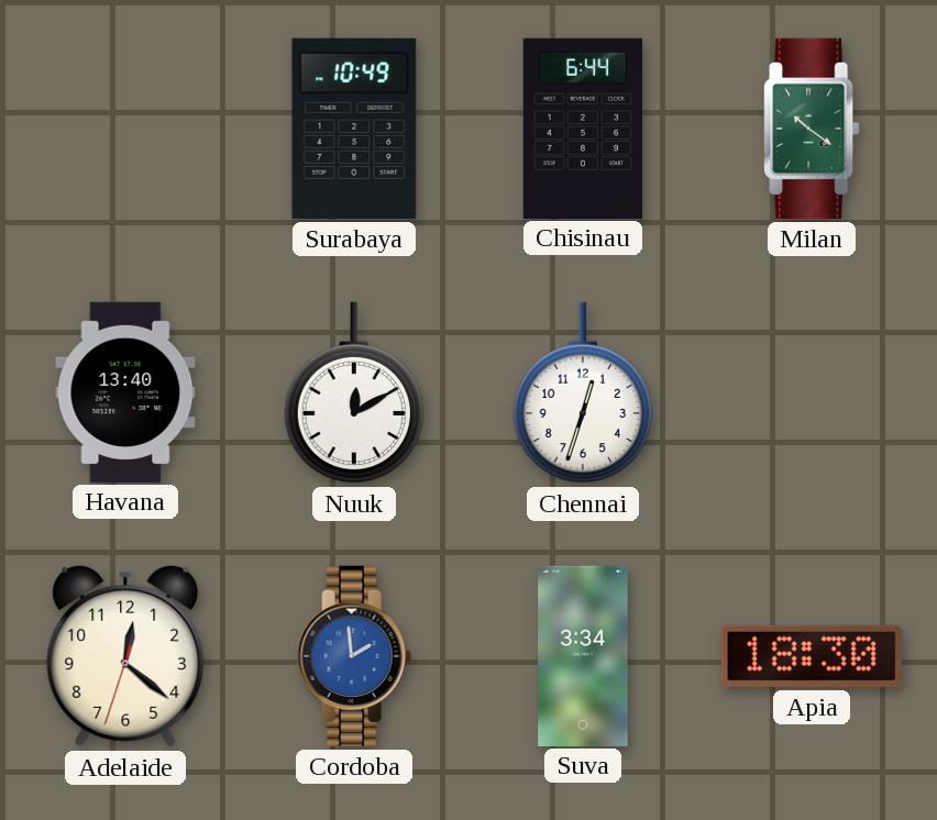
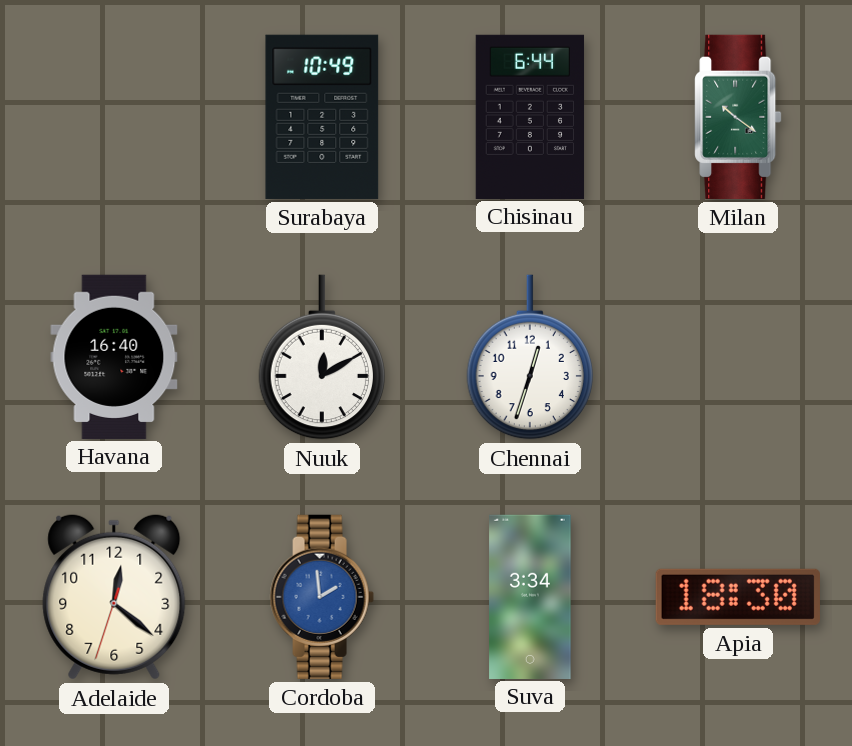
Havana: 13:40 -> 16:40
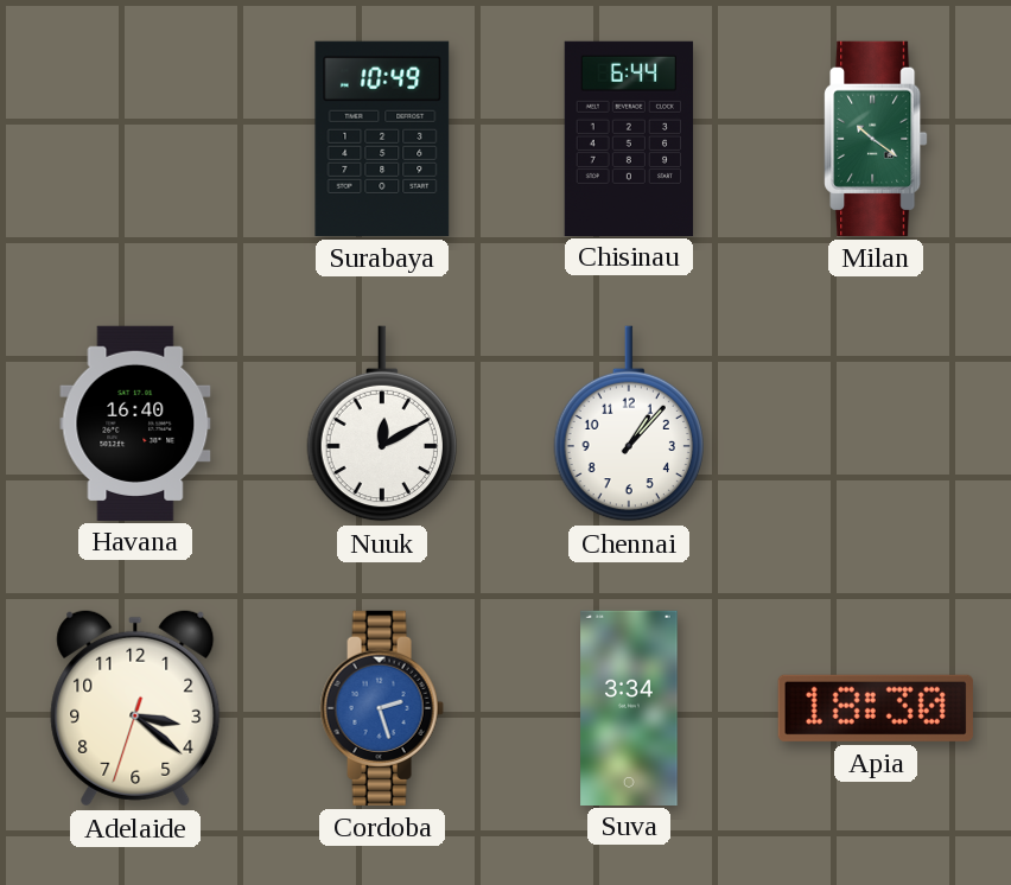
Chennai: 12:33 -> 1:07
Adelaide: 12:21 -> 3:21
Cordoba: 1:59 -> 2:27
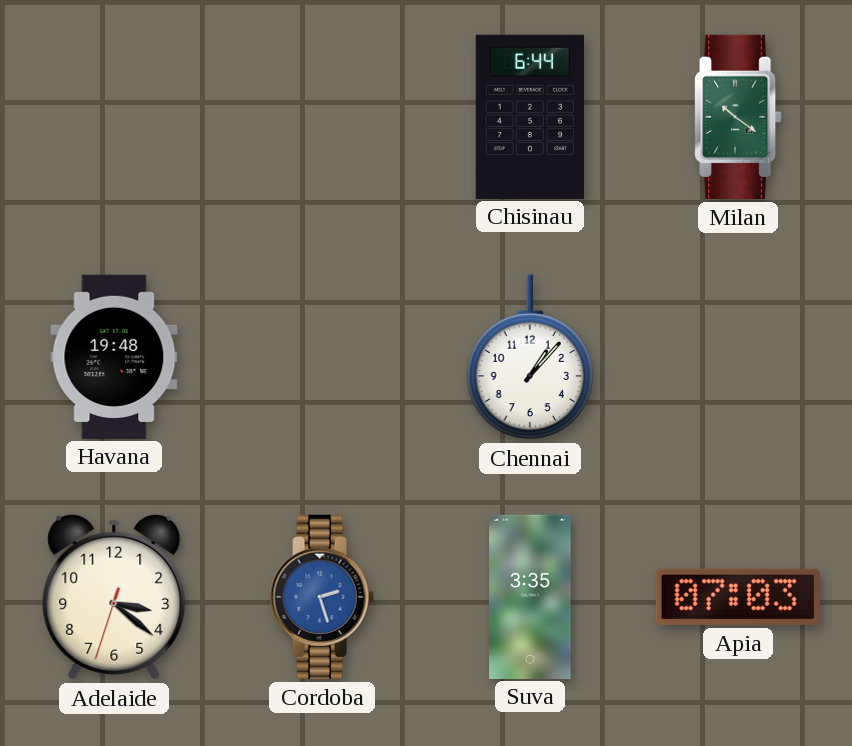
Surabaya: 10:49 -> none
Havana: 16:40 -> 19:48
Nuuk: 12:10 -> none
Suva: 3:34 -> 3:35
Apia: 18:30 -> 07:03
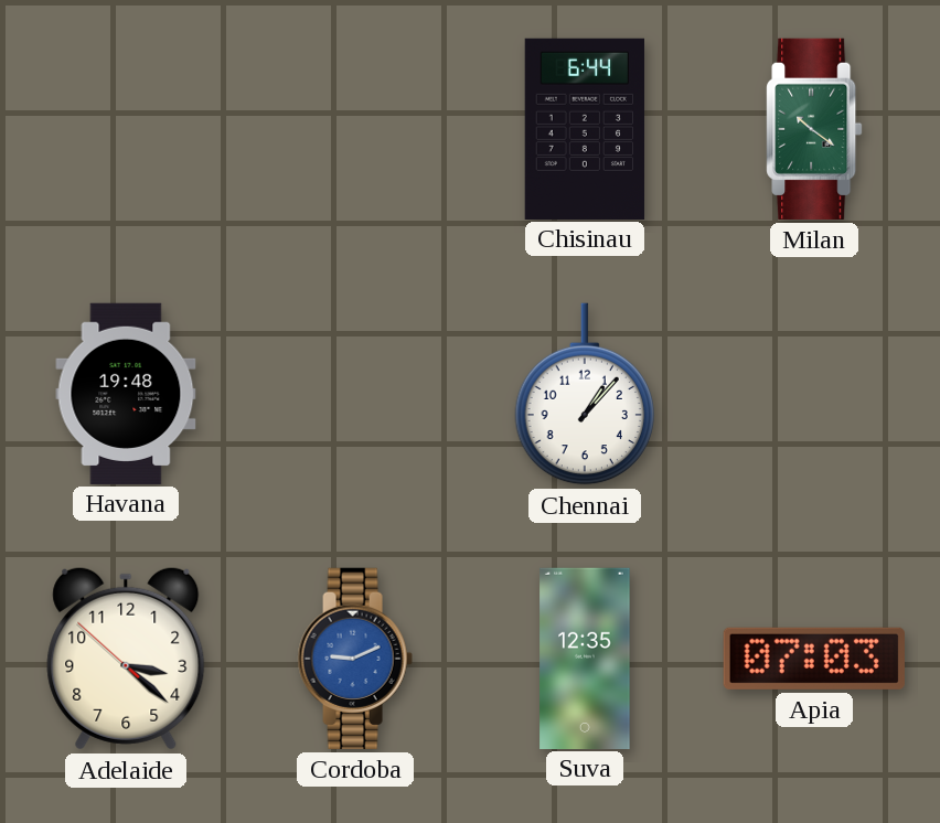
Adelaide: 3:21:33 -> 3:21:52
Cordoba: 2:27 -> 9:11
Suva: 3:35 -> 12:35
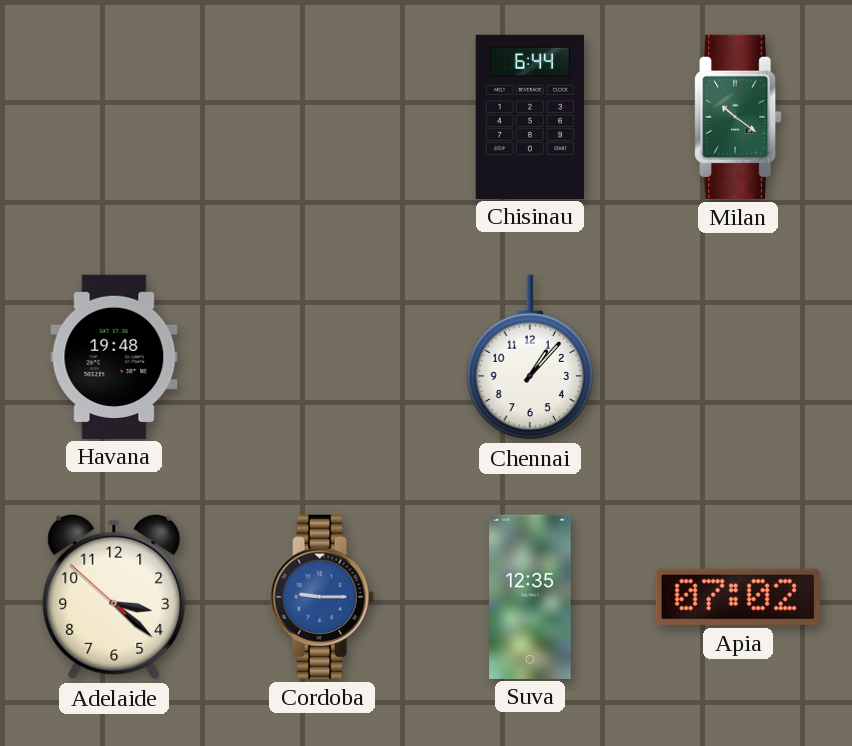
Cordoba: 9:11 -> 9:15
Apia: 07:03 -> 07:02
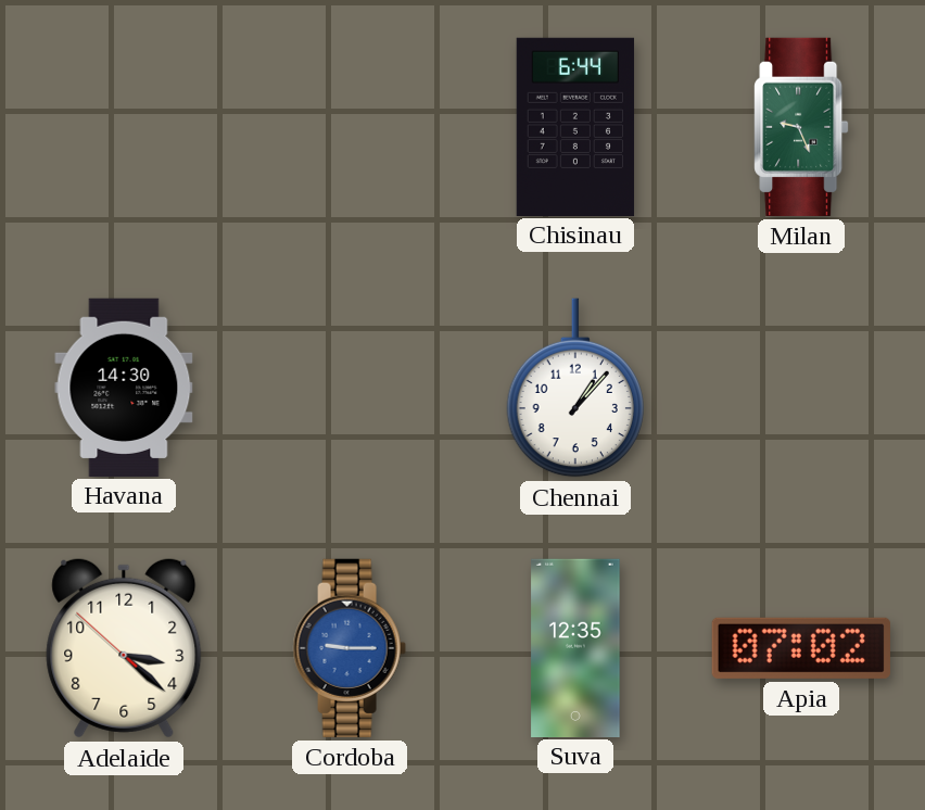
Milan: 10:21 -> 9:26
Havana: 19:48 -> 14:30
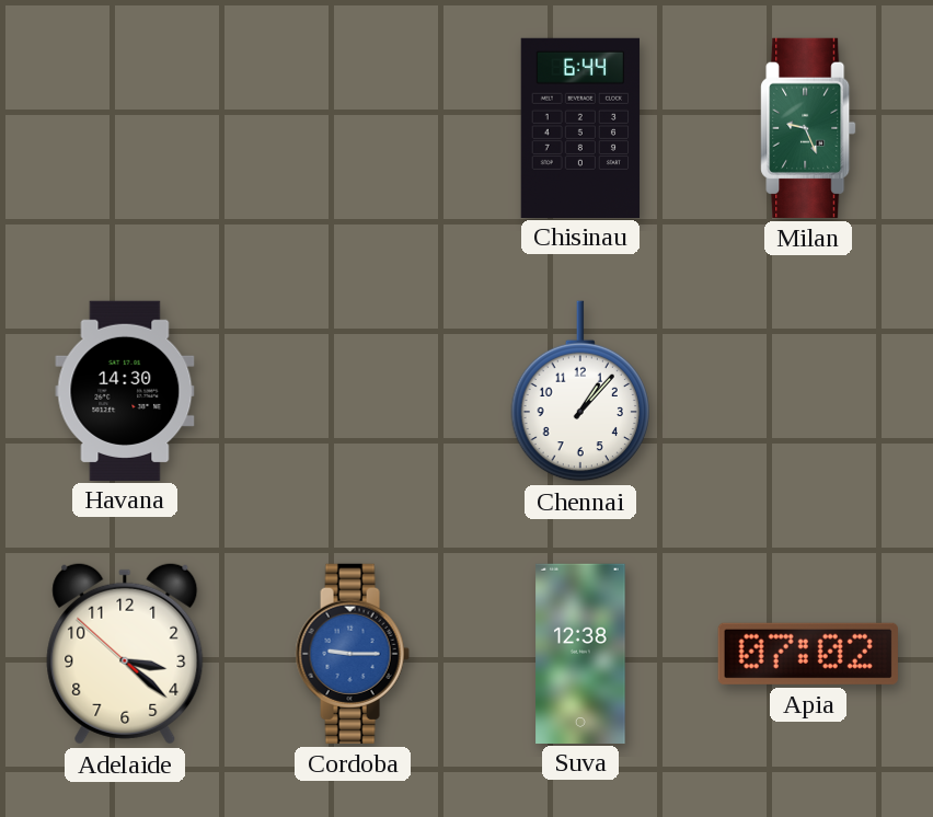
Suva: 12:35 -> 12:38
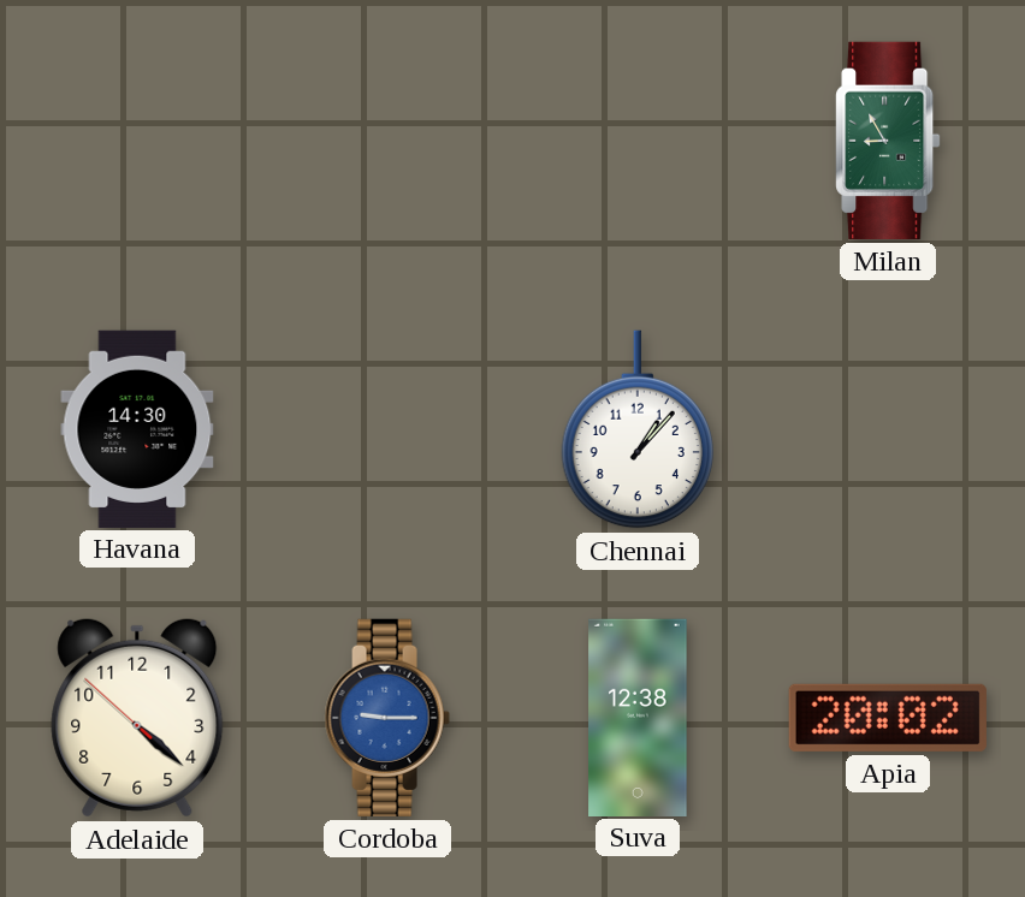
Chisinau: 6:44 -> none
Milan: 9:26 -> 8:55
Adelaide: 3:21 -> 4:21
Apia: 07:02 -> 20:02
